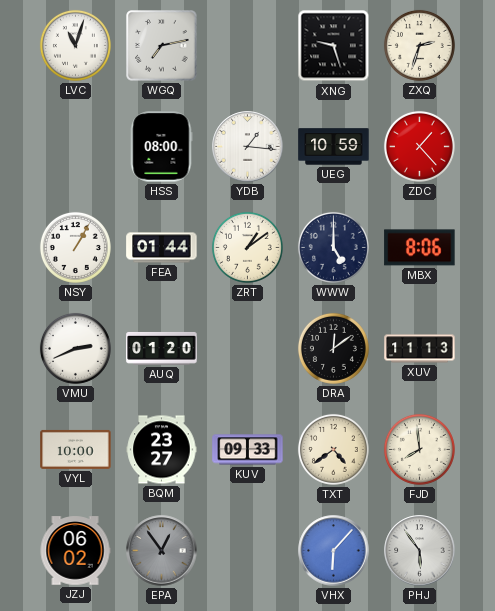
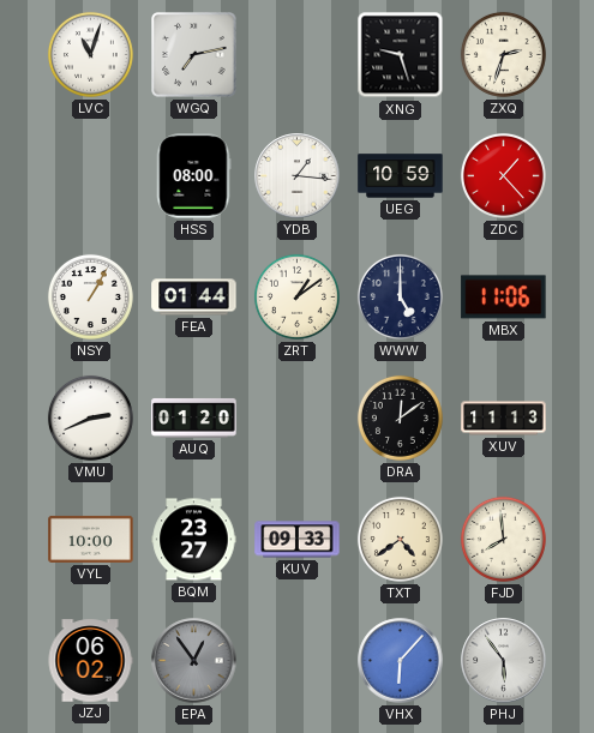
MBX: 8:06 -> 11:06
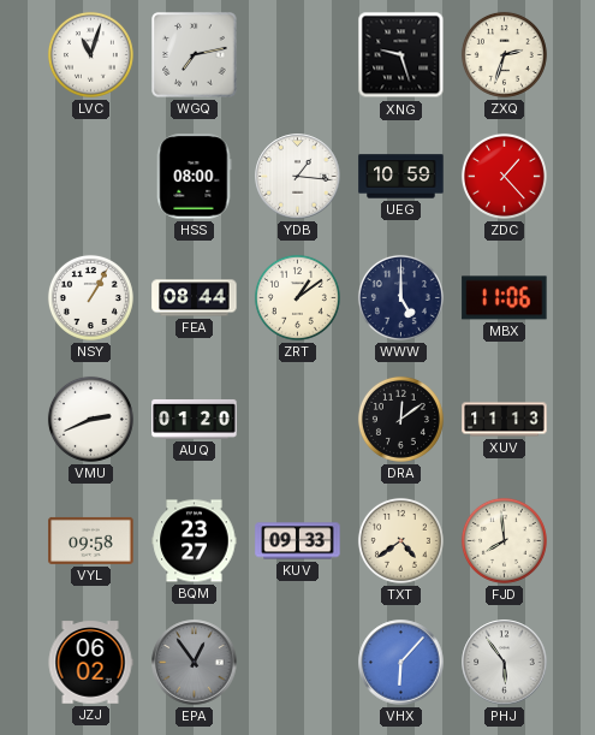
FEA: 01:44 -> 08:44
VYL: 10:00 -> 09:58
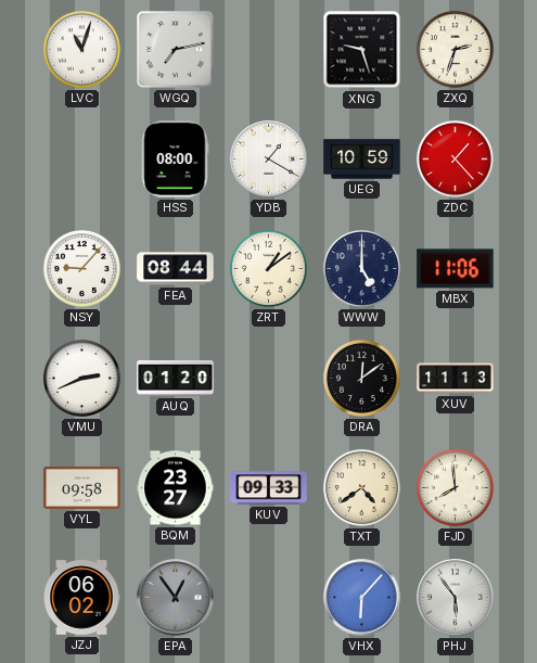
YDB: 1:16 -> 1:20
NSY: 1:05 -> 9:07
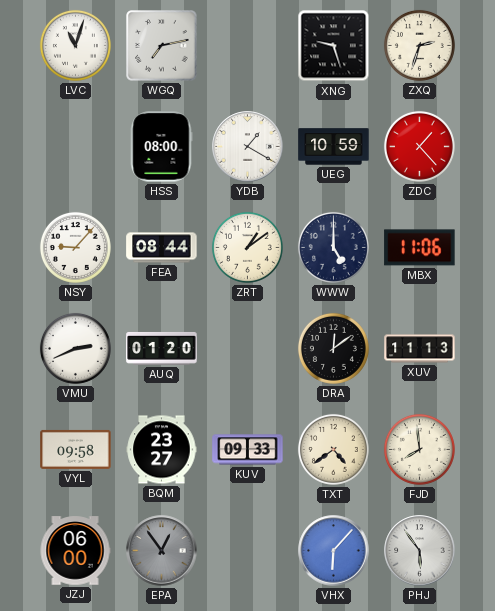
JZJ: 06:02 -> 06:00
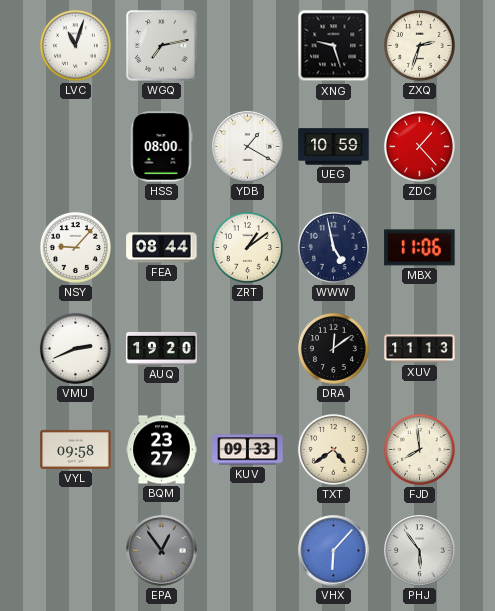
WWW: 5:00 -> 4:58
AUQ: 01:20 -> 19:20
JZJ: 06:00 -> none
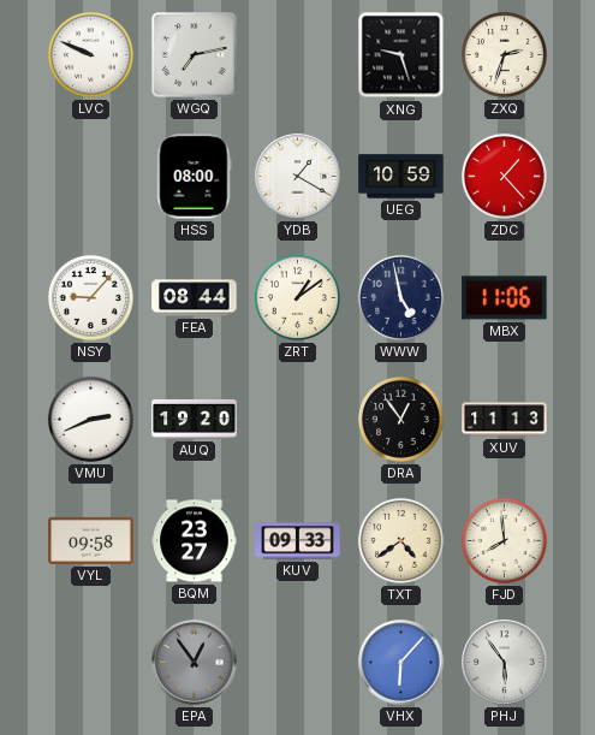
LVC: 11:03 -> 9:49
DRA: 12:09 -> 12:54
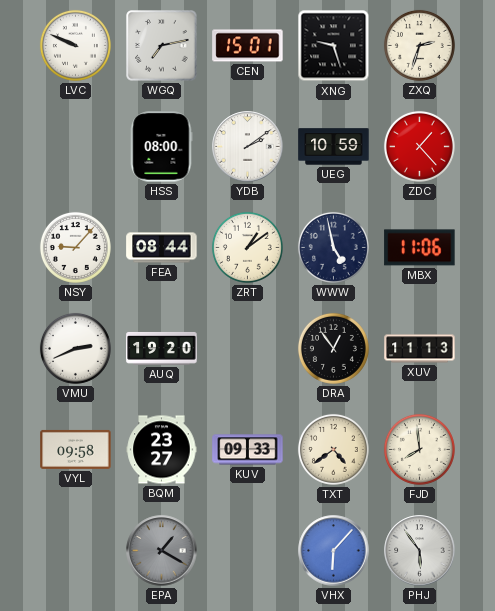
CEN: none -> 15:01
YDB: 1:20 -> 2:09
EPA: 12:54 -> 1:20
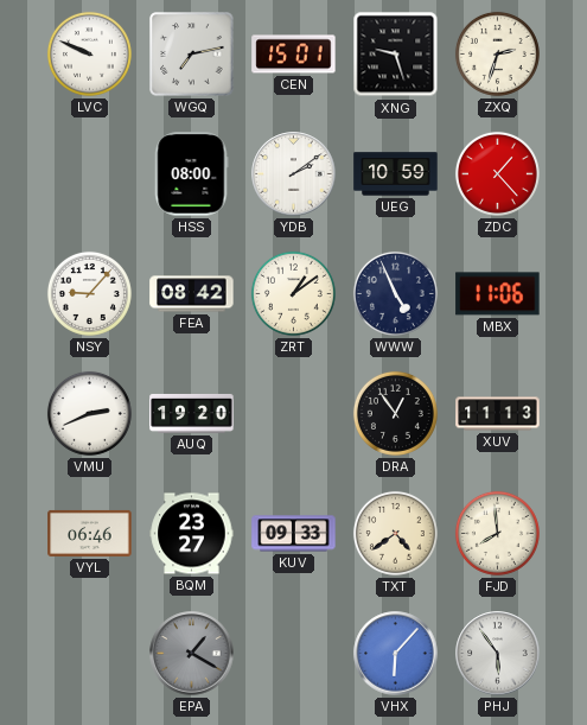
FEA: 08:44 -> 08:42
WWW: 4:58 -> 4:56
VYL: 09:58 -> 06:46
